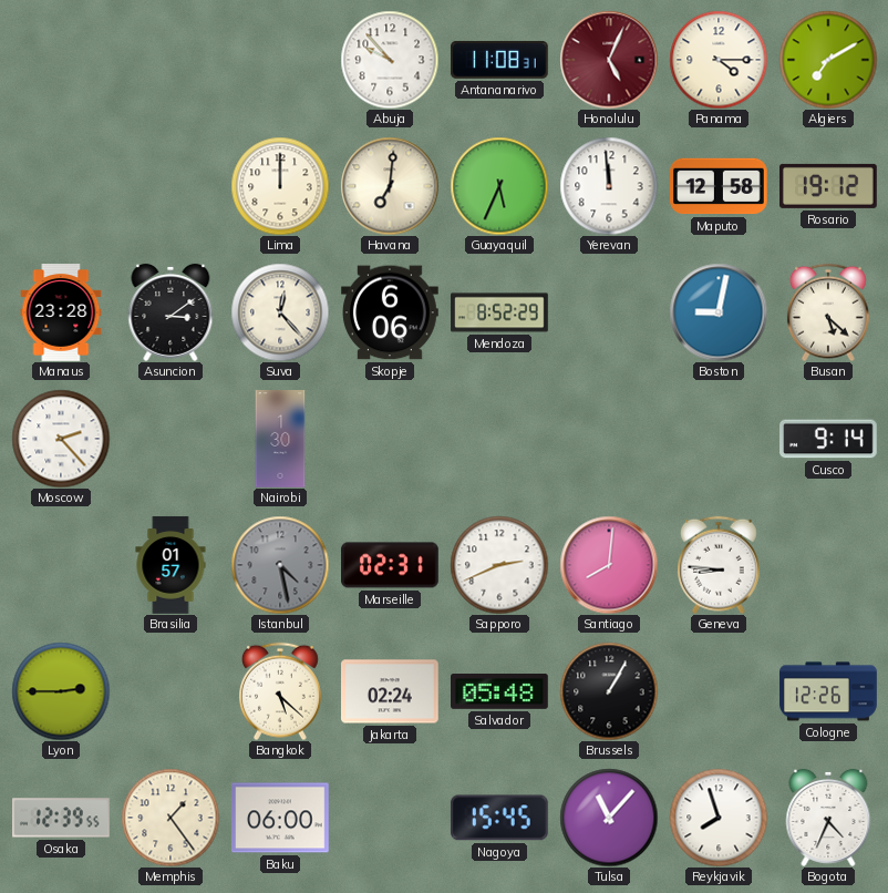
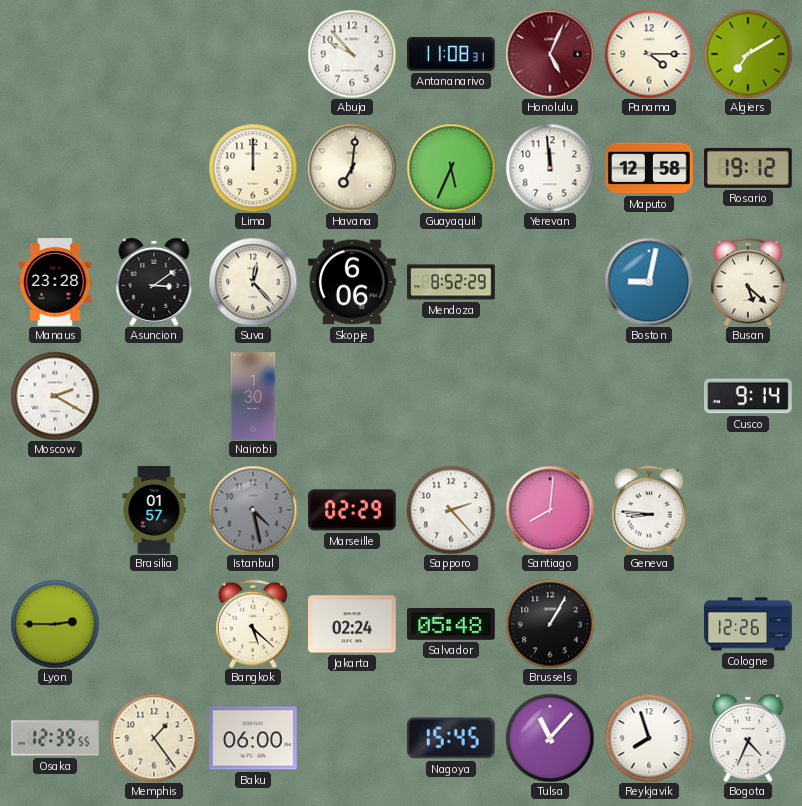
Moscow: 2:23 -> 2:20
Marseille: 02:31 -> 02:29
Sapporo: 2:41 -> 2:23
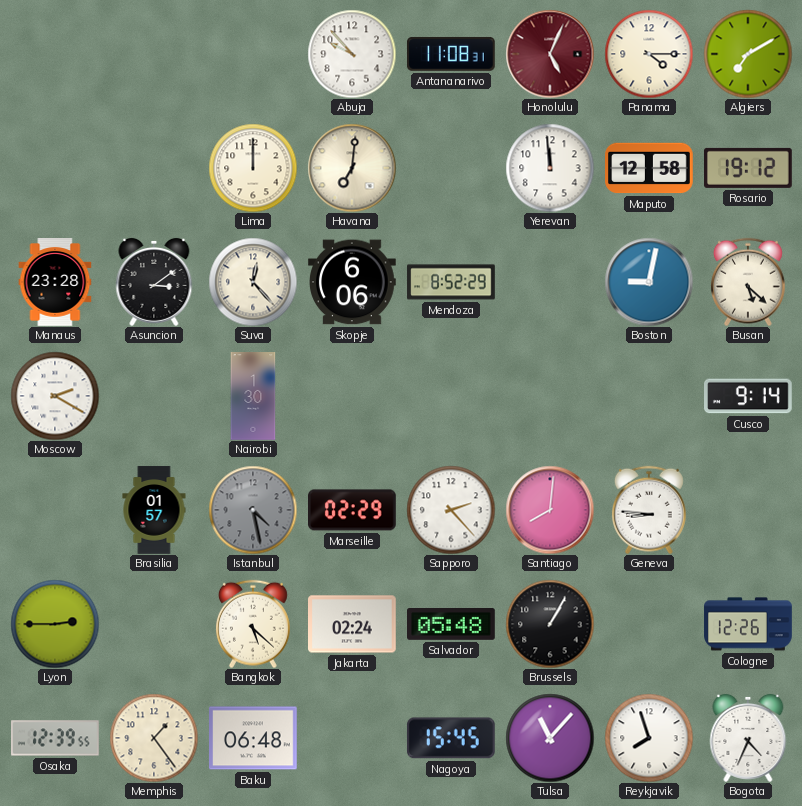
Guayaquil: 5:34 -> none
Baku: 06:00 -> 06:48
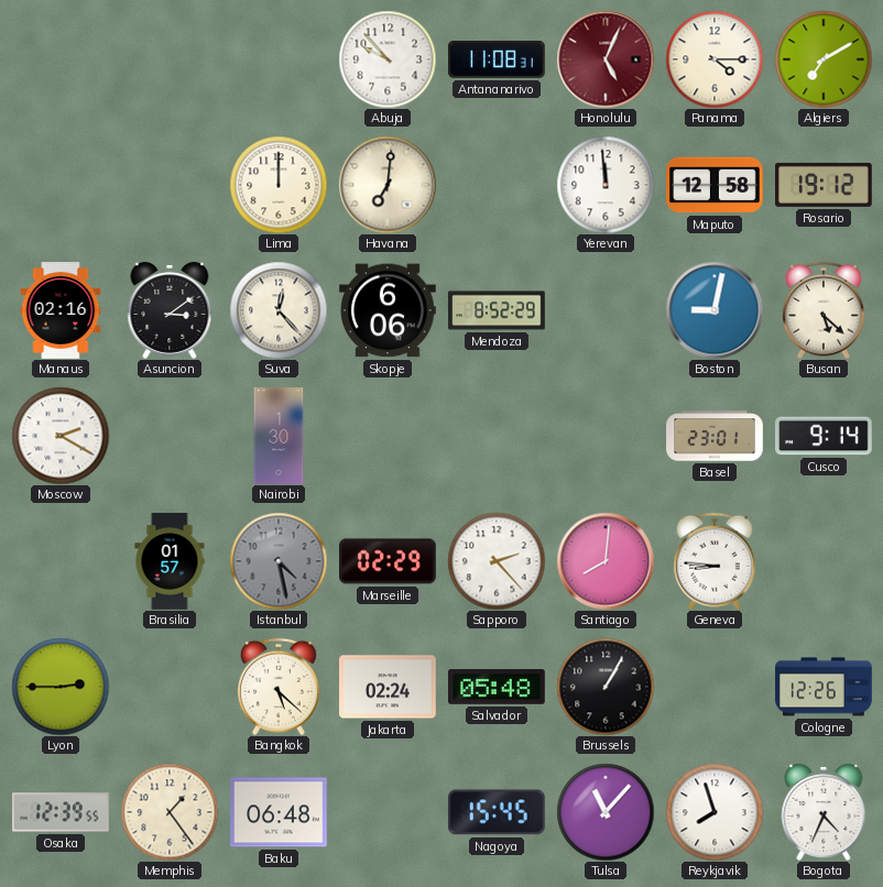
Manaus: 23:28 -> 02:16
Basel: none -> 23:01
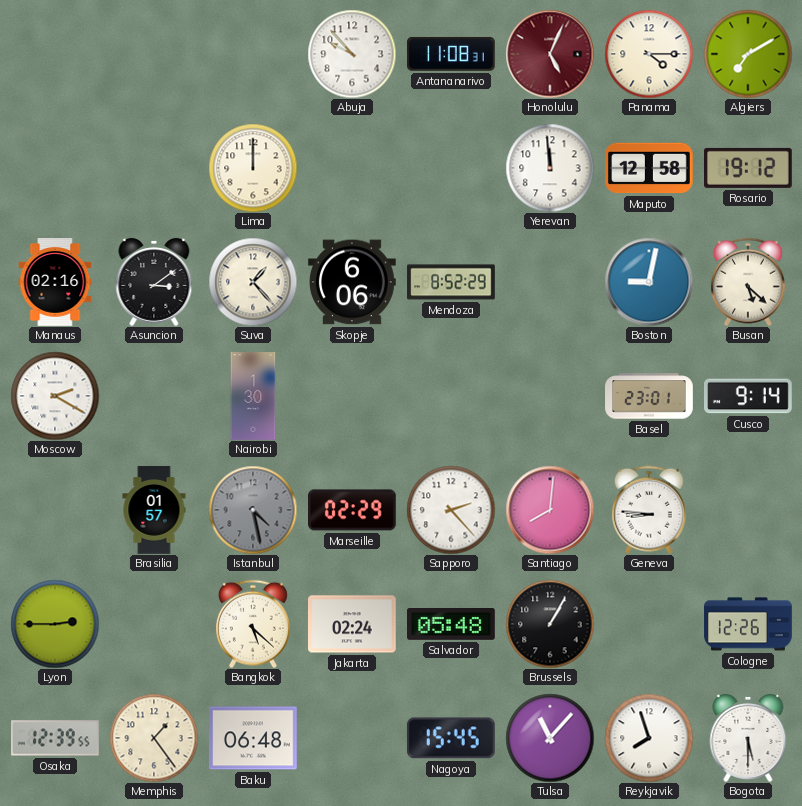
Havana: 7:01 -> none
Suva: 12:23 -> 1:23
Bogota: 4:34 -> 5:30
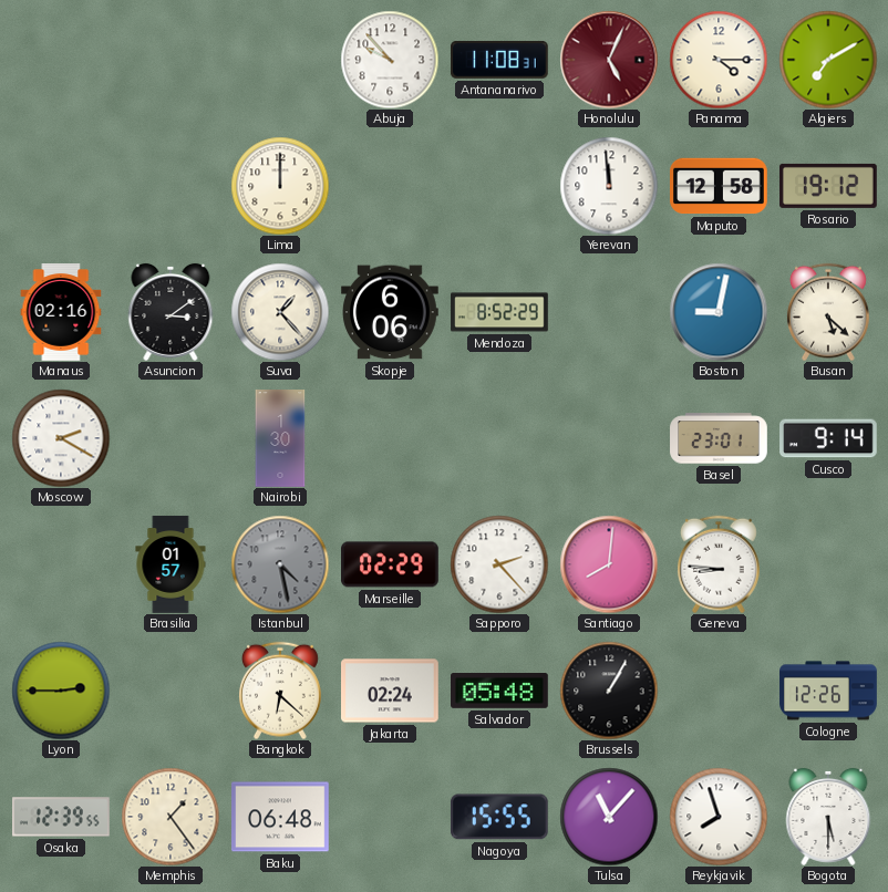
Bangkok: 5:22 -> 6:22
Nagoya: 15:45 -> 15:55
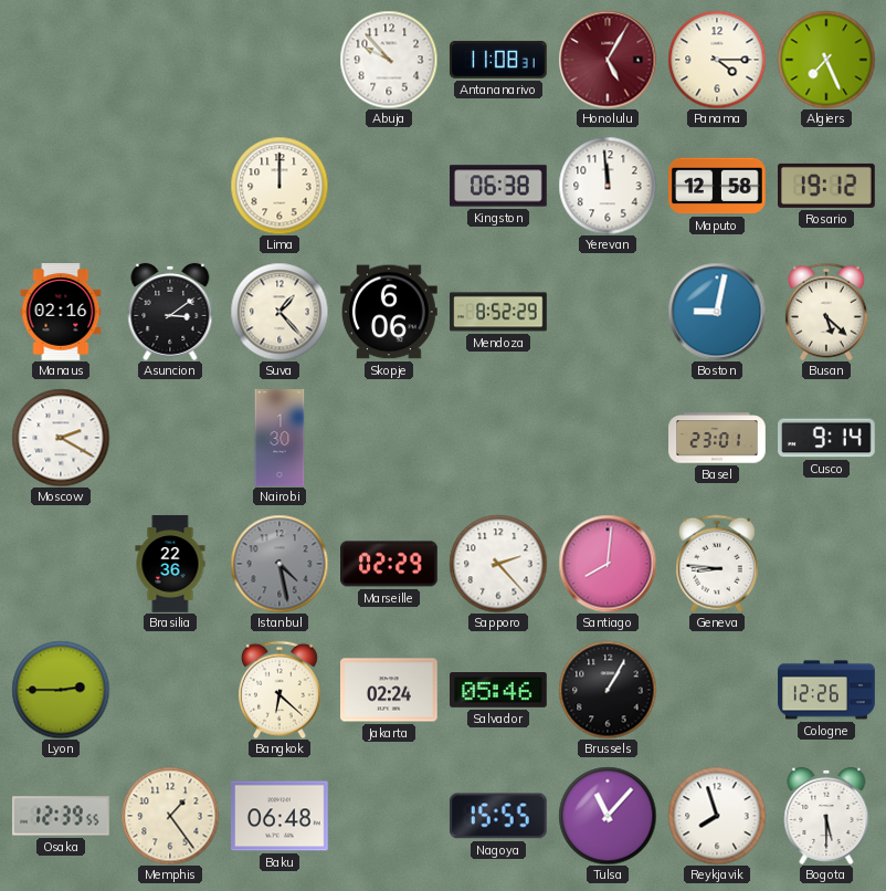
Honolulu: 5:04 -> 5:05
Algiers: 7:10 -> 7:26
Kingston: none -> 06:38
Brasilia: 01:57 -> 22:36
Salvador: 05:48 -> 05:46
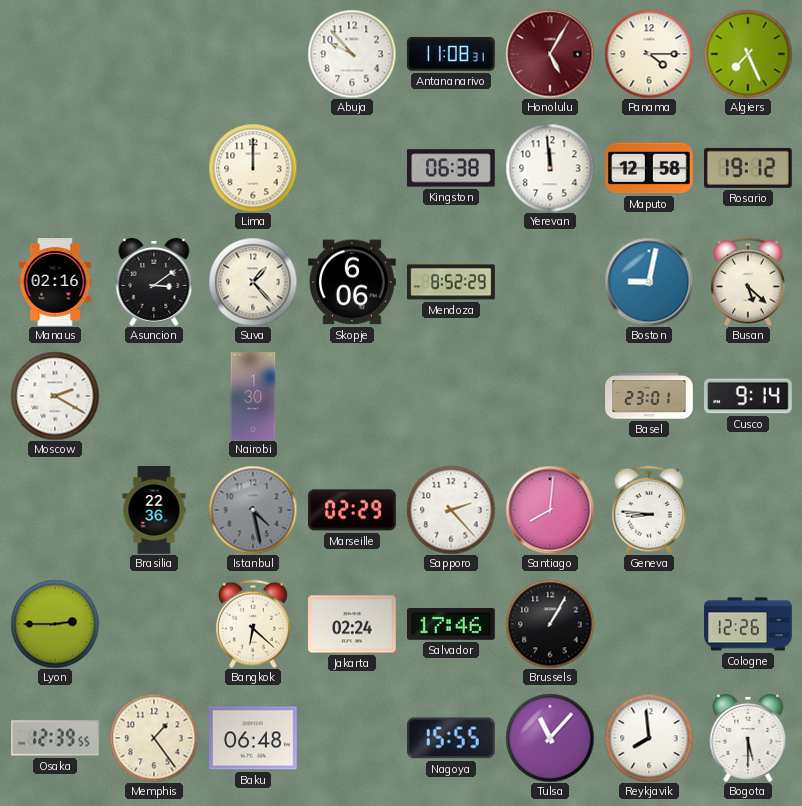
Salvador: 05:46 -> 17:46
Reykjavik: 7:57 -> 7:59
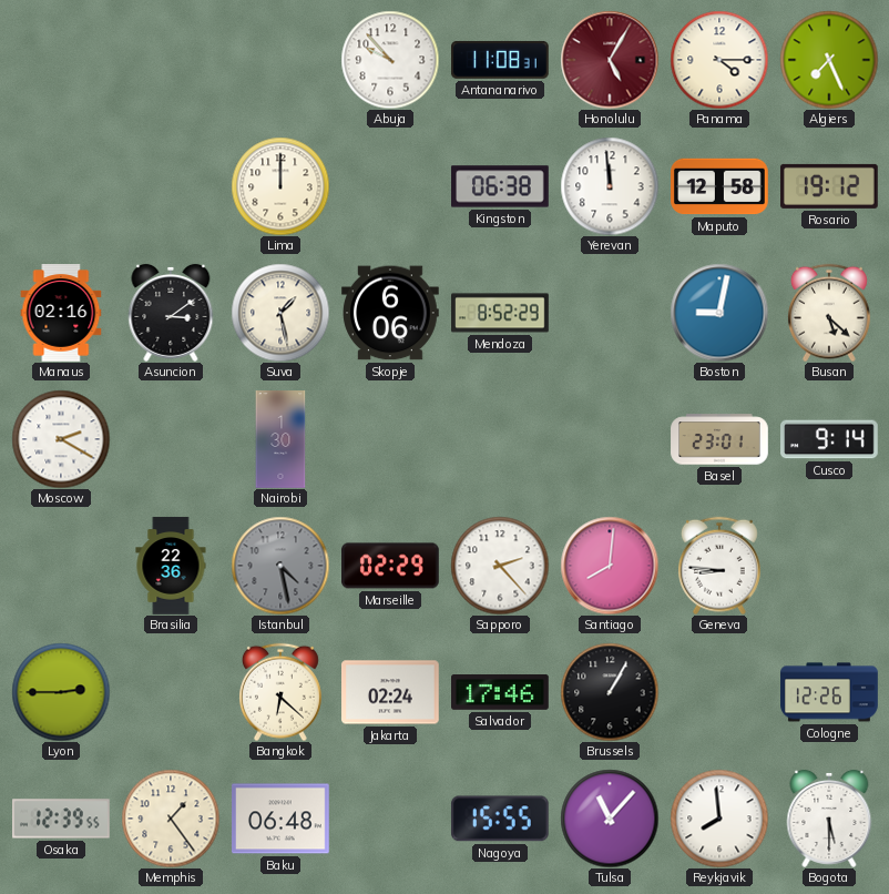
Suva: 1:23 -> 1:28
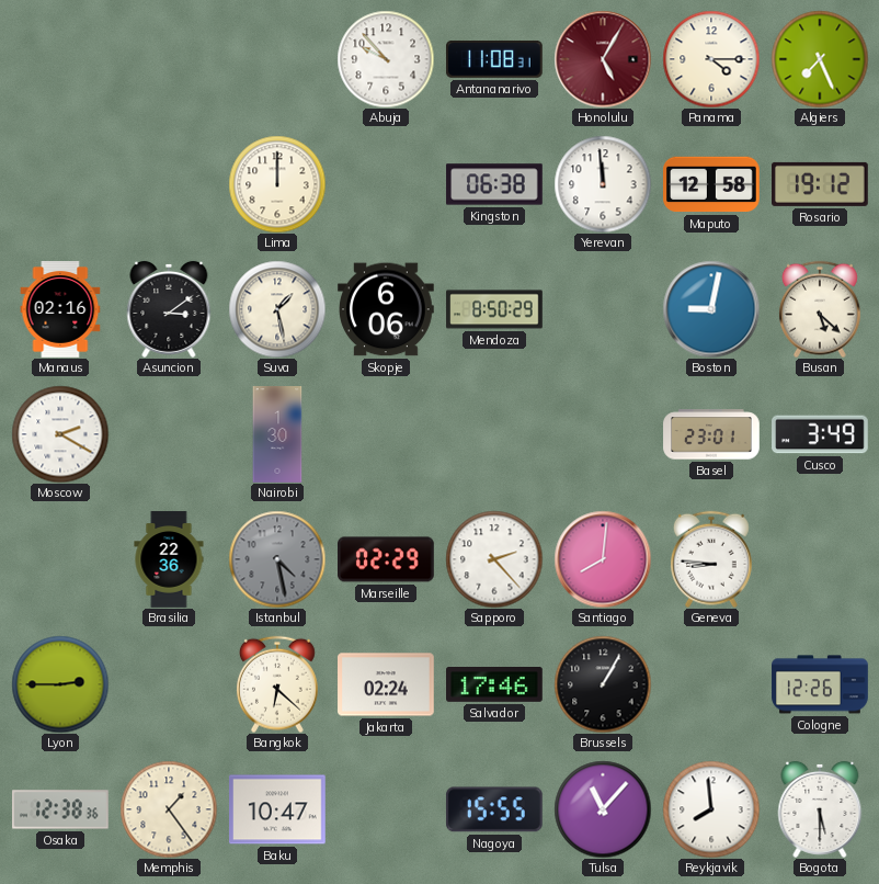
Mendoza: 8:52 -> 8:50
Cusco: 9:14 -> 3:49
Osaka: 12:39 -> 12:38
Baku: 06:48 -> 10:47
